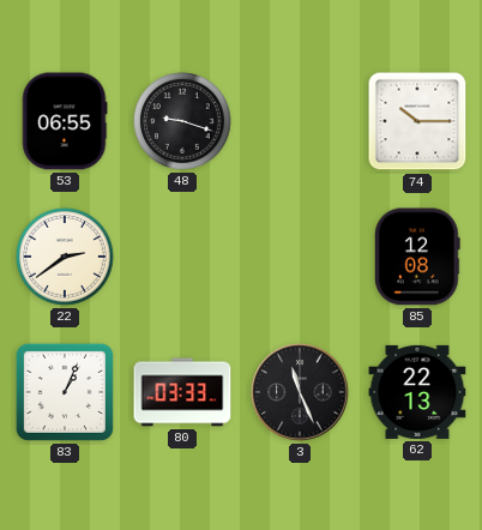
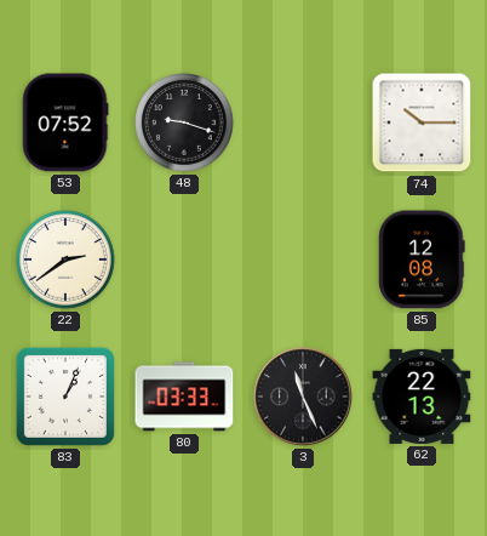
53: 06:55 -> 07:52
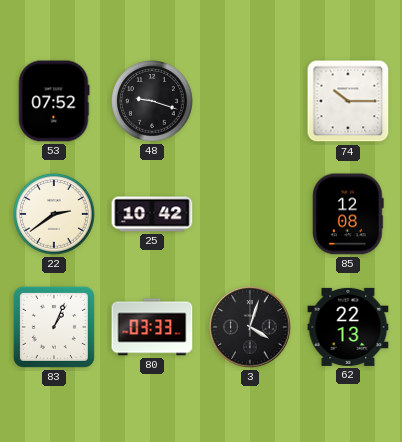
25: none -> 10:42
3: 11:26 -> 4:03
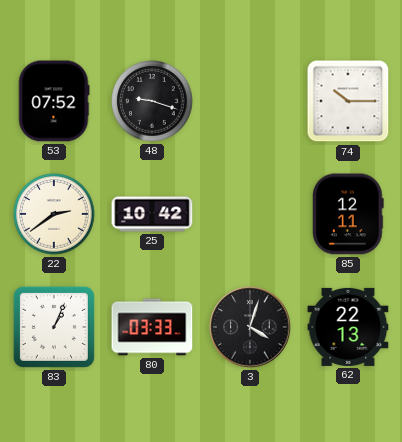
85: 12:08 -> 12:11
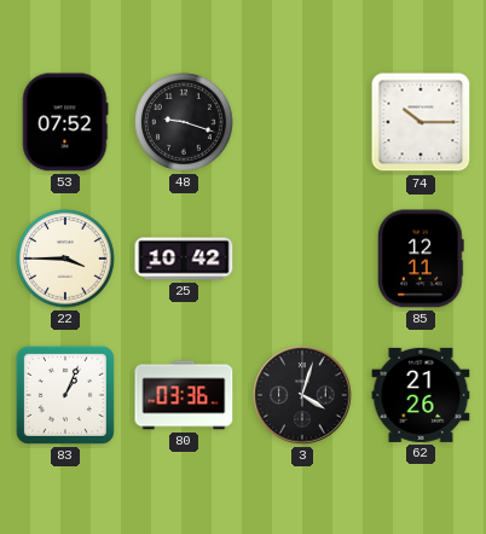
22: 2:39 -> 3:45
80: 03:33 -> 03:36
62: 22:13 -> 21:26
